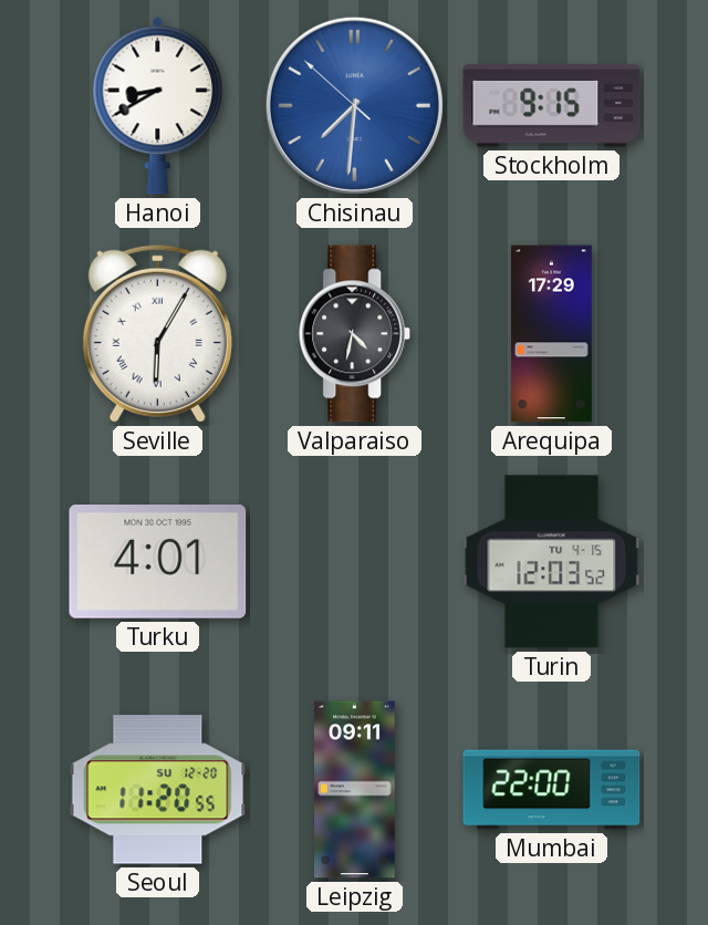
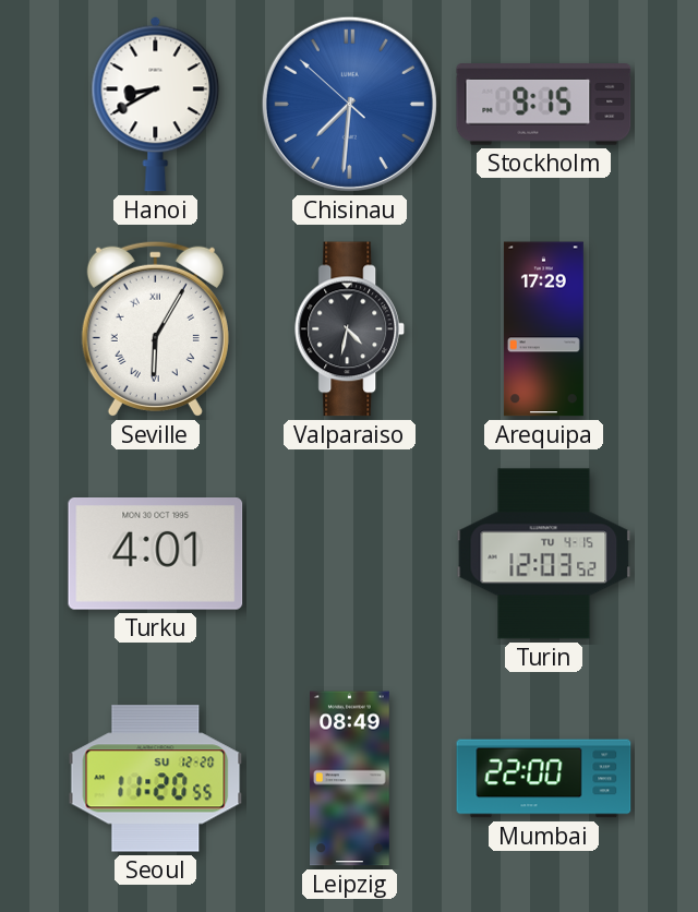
Leipzig: 09:11 -> 08:49
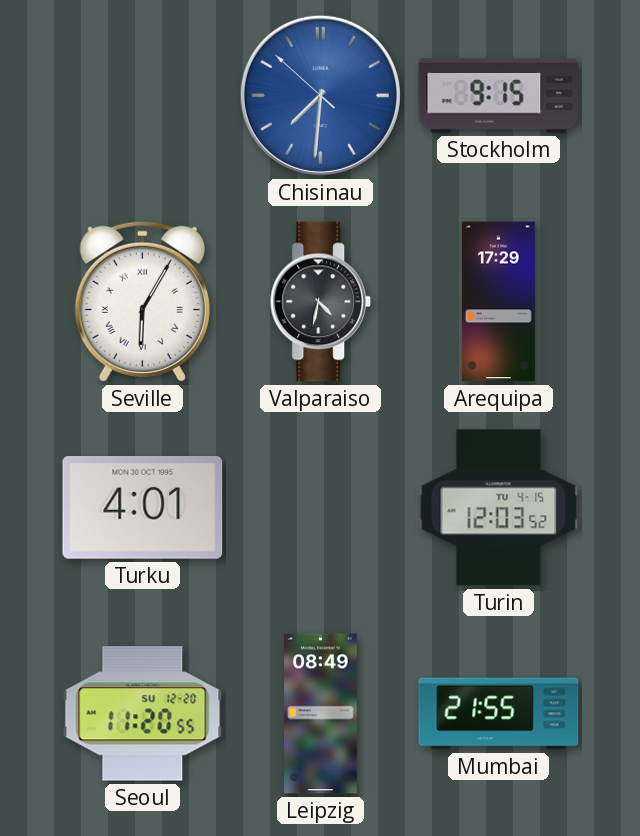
Hanoi: 8:40 -> none
Mumbai: 22:00 -> 21:55
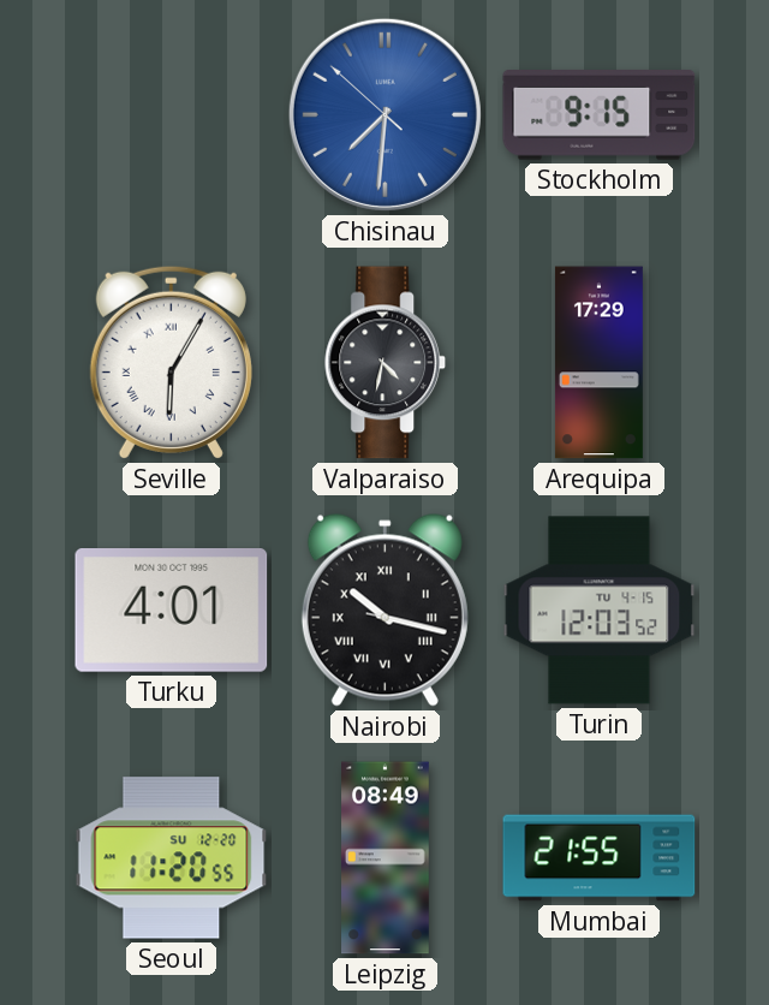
Nairobi: none -> 10:17
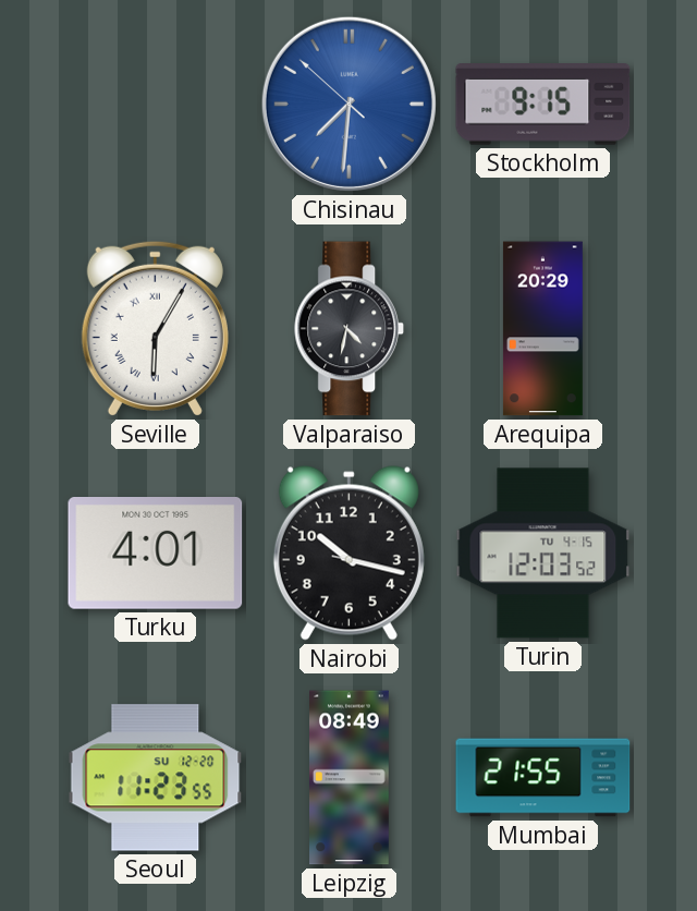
Arequipa: 17:29 -> 20:29
Nairobi numerals: Roman -> Arabic
Seoul: 11:20 -> 11:23
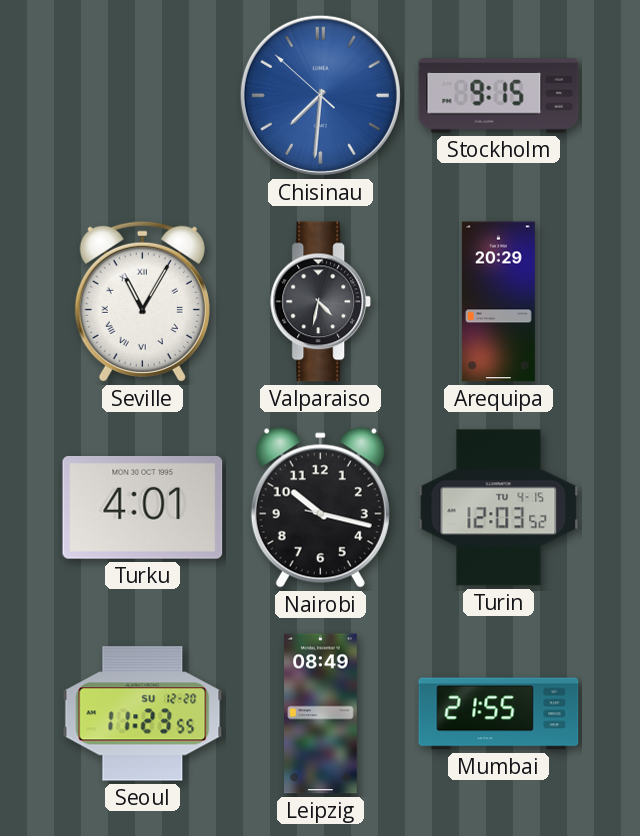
Seville: 6:05 -> 11:05
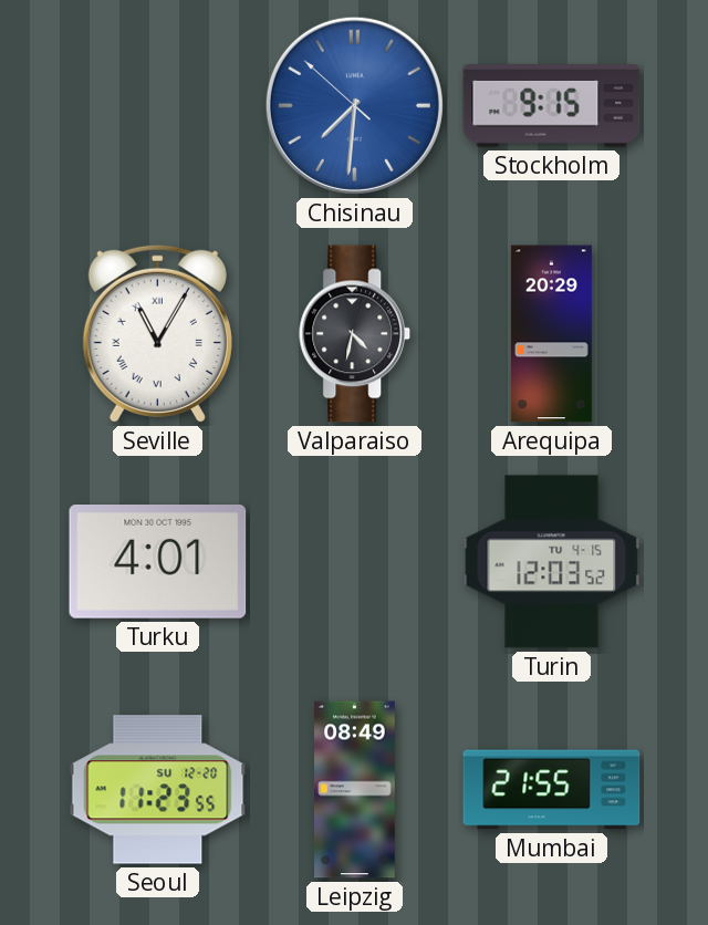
Nairobi: 10:17 -> none
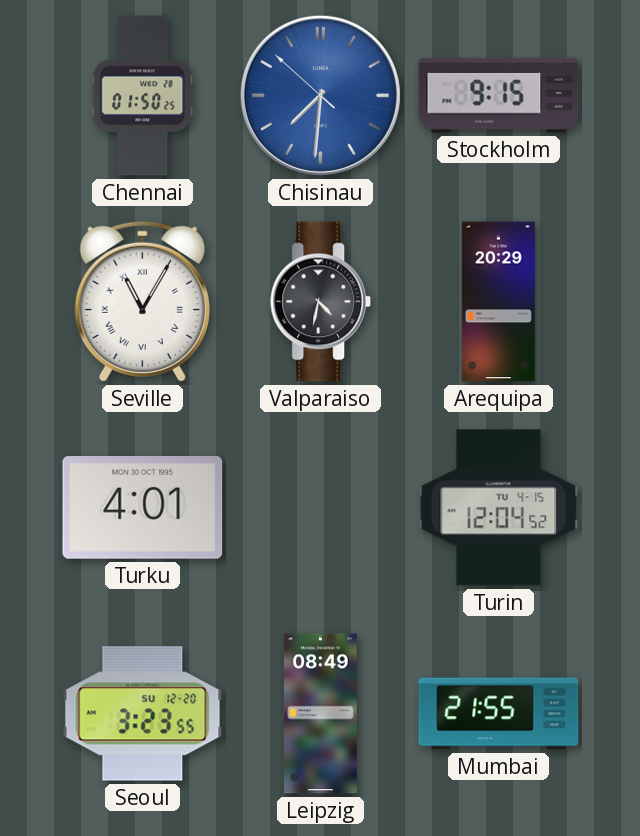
Chennai: none -> 01:50
Turin: 12:03 -> 12:04
Seoul: 11:23 -> 3:23
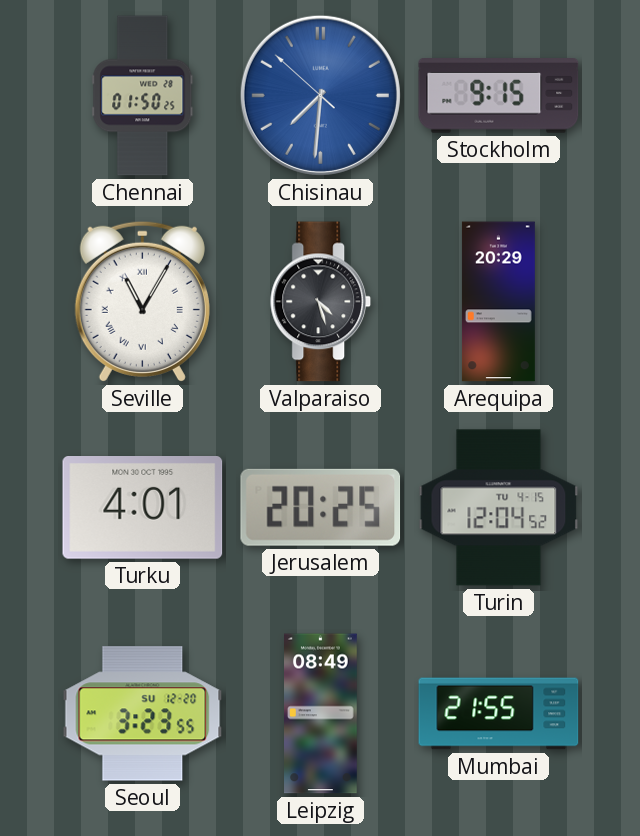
Valparaiso: 4:32 -> 4:27
Jerusalem: none -> 20:25
